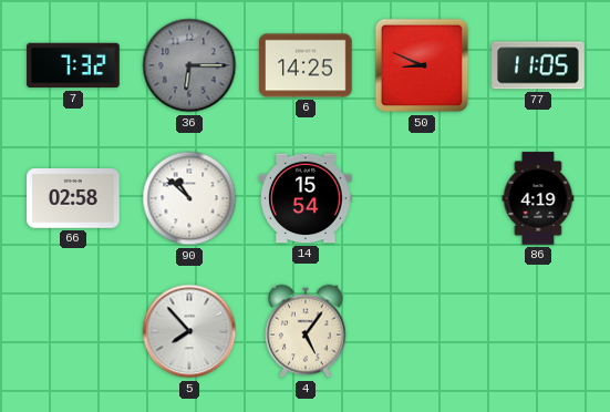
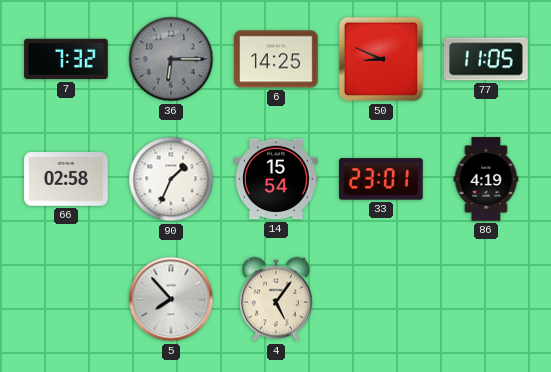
90: 10:52 -> 1:34
33: none -> 23:01
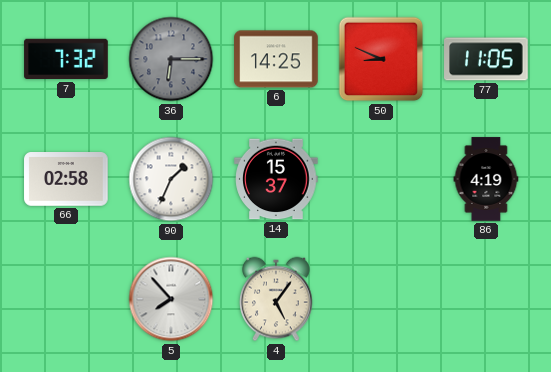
14: 15:54 -> 15:37
33: 23:01 -> none
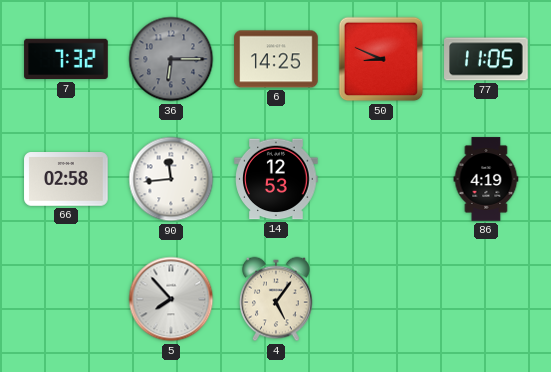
90: 1:34 -> 11:44
14: 15:37 -> 12:53
